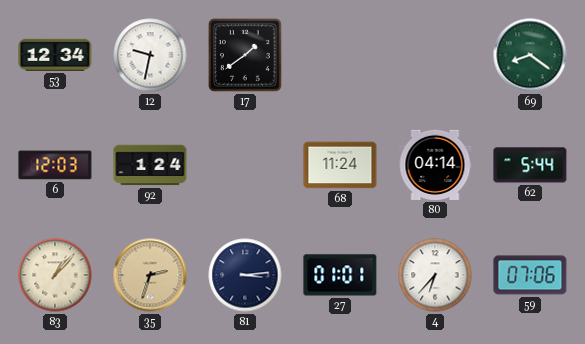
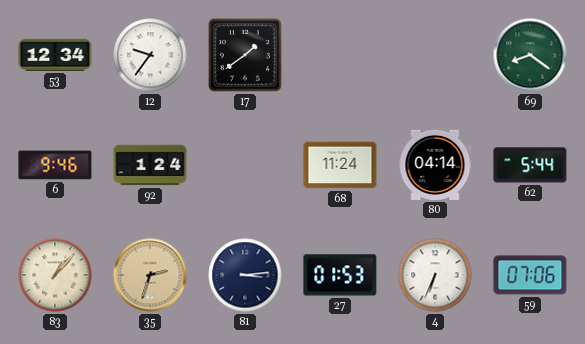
12: 9:32 -> 9:36
6: 12:03 -> 9:46
27: 01:01 -> 01:53
4: 6:37 -> 6:34
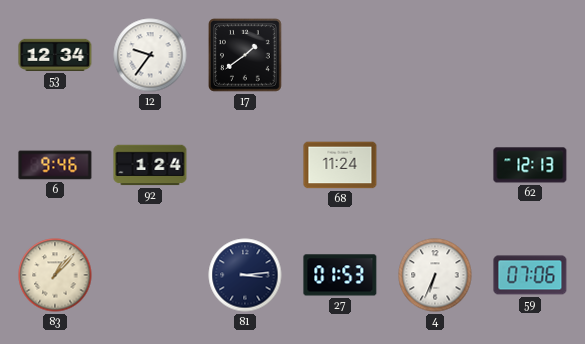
69: 8:21 -> none
80: 04:14 -> none
62: 5:44 -> 12:13
35: 2:33 -> none
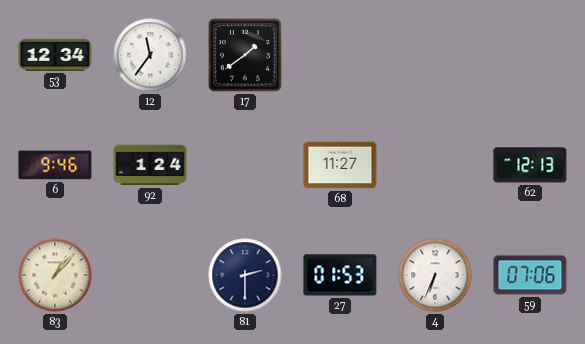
12: 9:36 -> 11:36
68: 11:24 -> 11:27
81: 3:14 -> 2:30
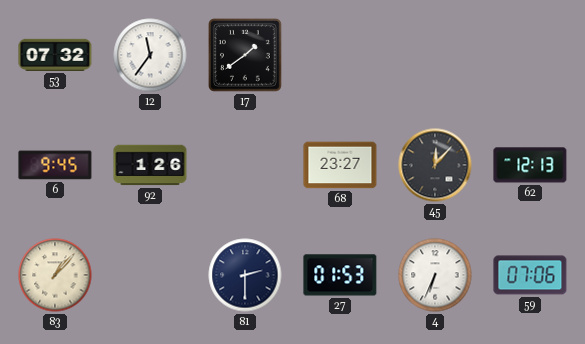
53: 12:34 -> 07:32
6: 9:46 -> 9:45
92: 1:24 -> 1:26
68: 11:27 -> 23:27
45: none -> 12:07
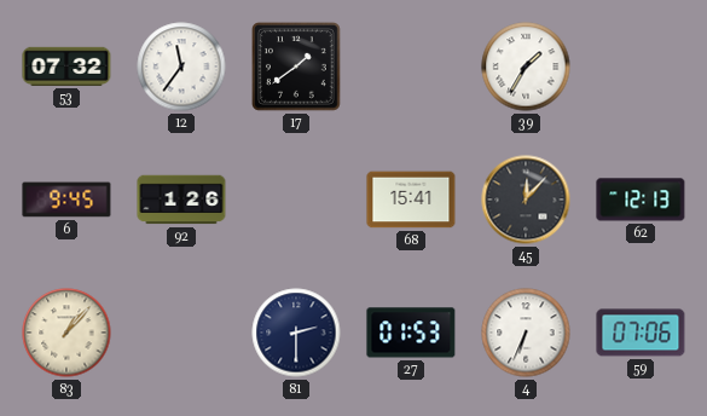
39: none -> 1:35
68: 23:27 -> 15:41
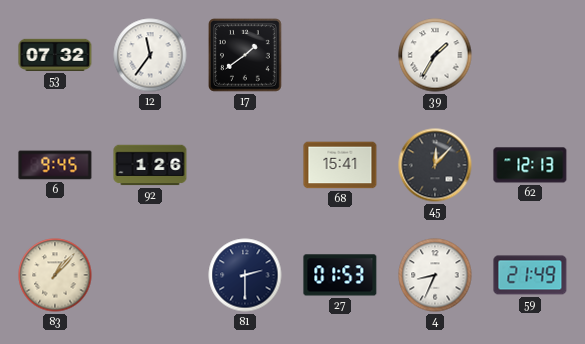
4: 6:34 -> 8:34
59: 07:06 -> 21:49
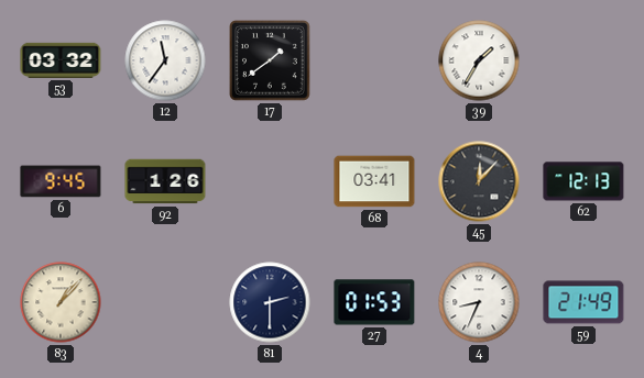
53: 07:32 -> 03:32
68: 15:41 -> 03:41
